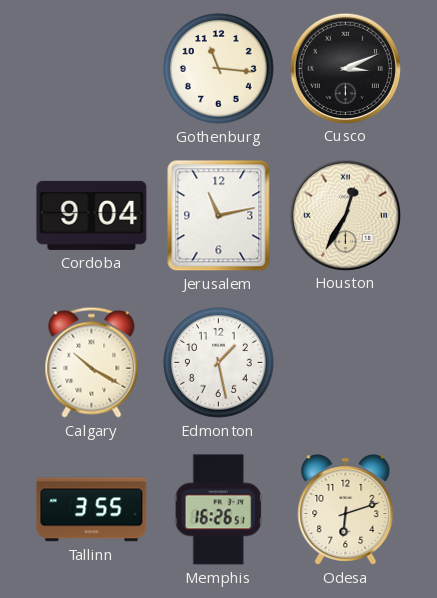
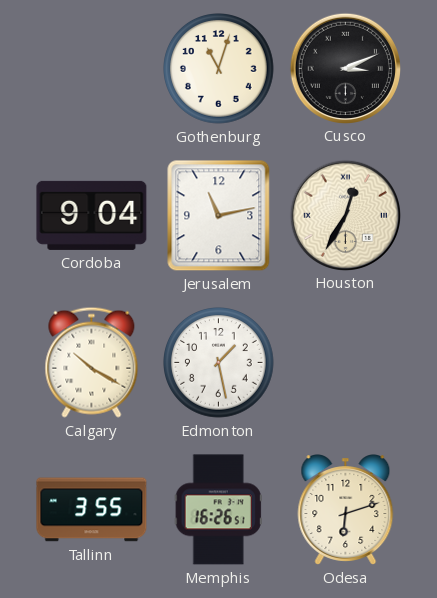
Gothenburg: 11:16 -> 11:03
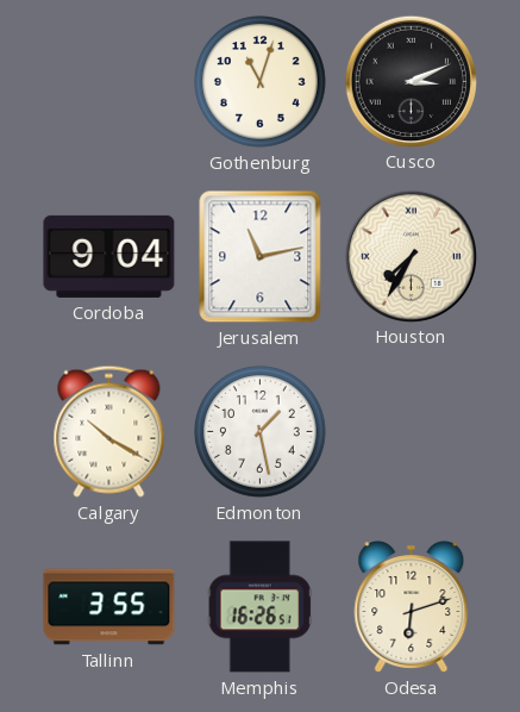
Houston: 12:35 -> 7:35
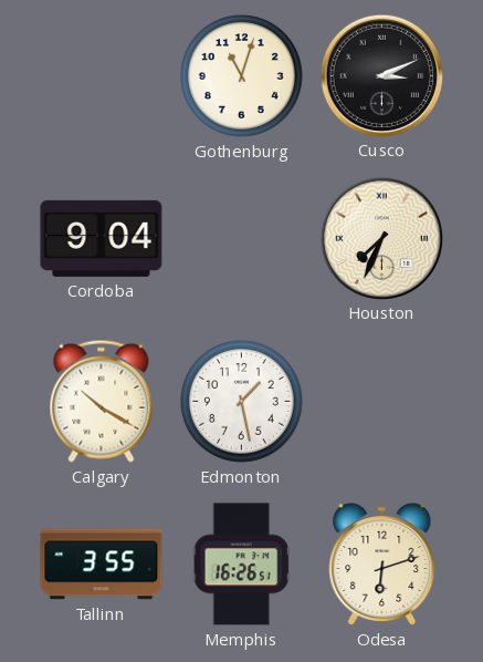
Jerusalem: 11:13 -> none
Houston: 7:35 -> 7:34
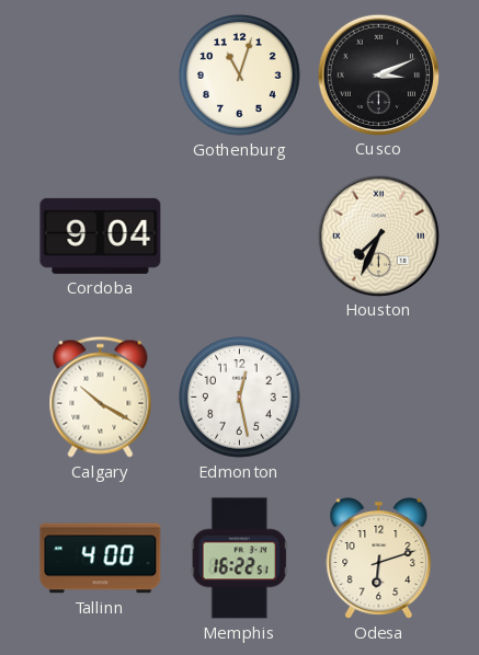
Edmonton: 1:28 -> 12:28
Tallinn: 3:55 -> 4:00
Memphis: 16:26 -> 16:22
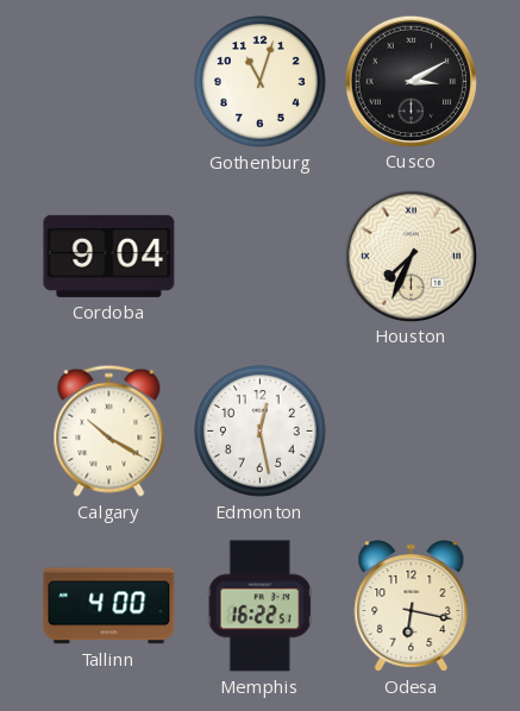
Cusco: 3:11 -> 3:10
Odesa: 6:12 -> 6:17
